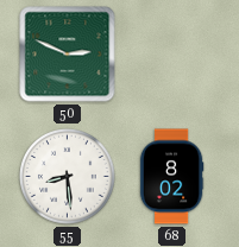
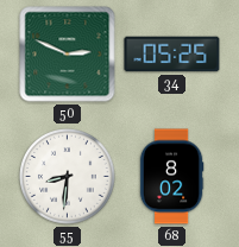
34: none -> 05:25
55: 8:29 -> 8:31
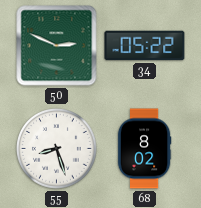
34: 05:25 -> 05:22
55: 8:31 -> 8:27
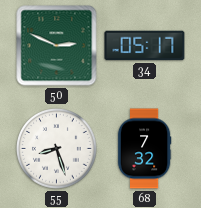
34: 05:22 -> 05:17
68: 8:02 -> 7:32
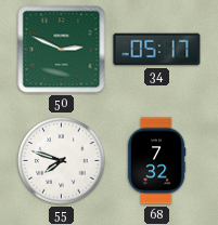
55: 8:27 -> 7:48
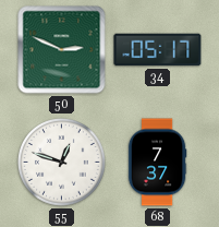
55: 7:48 -> 12:48
68: 7:32 -> 7:37
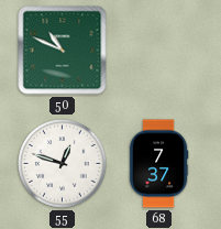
50: 2:49 -> 10:49
34: 05:17 -> none
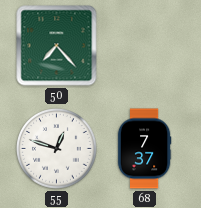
50: 10:49 -> 7:23
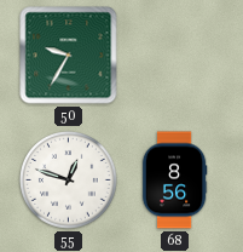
50: 7:23 -> 9:35
68: 7:37 -> 8:56
